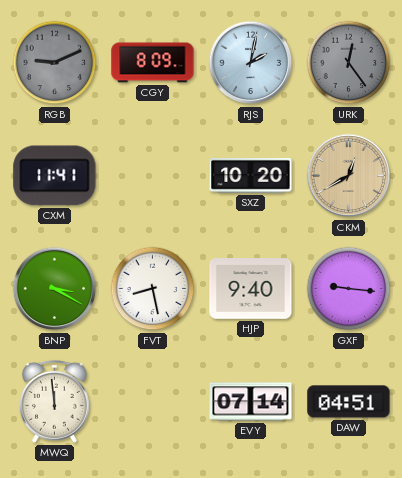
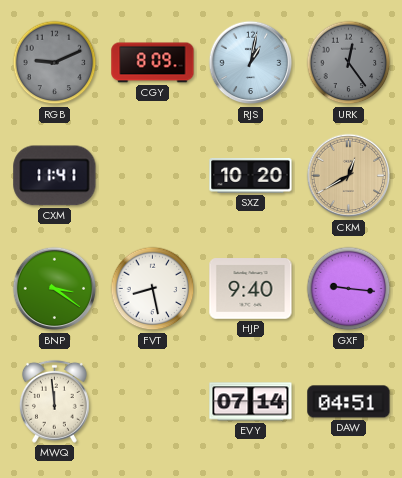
RJS: 2:02 -> 1:02
BNP: 3:20 -> 3:21
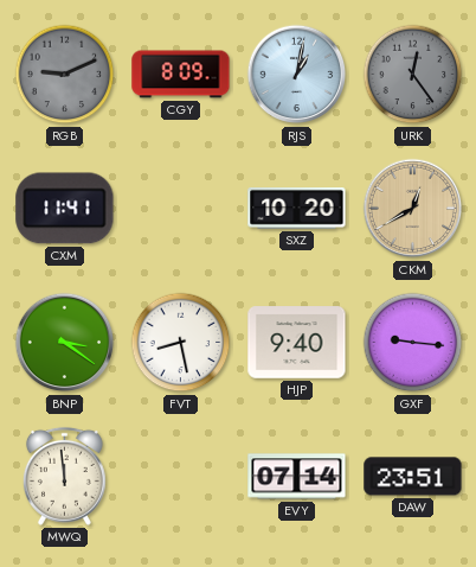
DAW: 04:51 -> 23:51
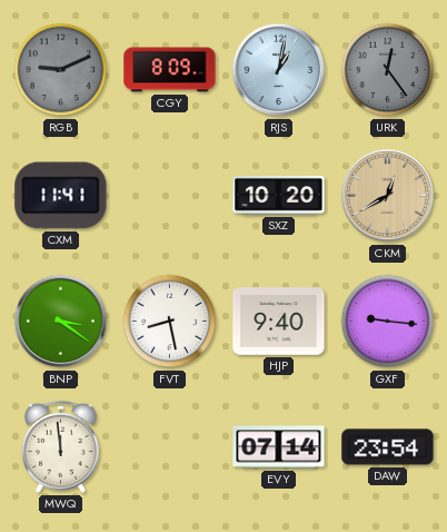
DAW: 23:51 -> 23:54
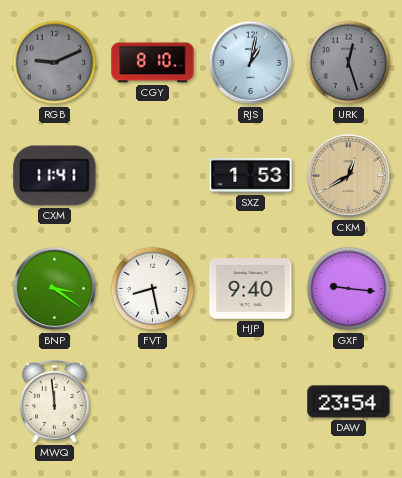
CGY: 8:09 -> 8:10
URK: 12:24 -> 12:27
SXZ: 10:20 -> 1:53
EVY: 07:14 -> none
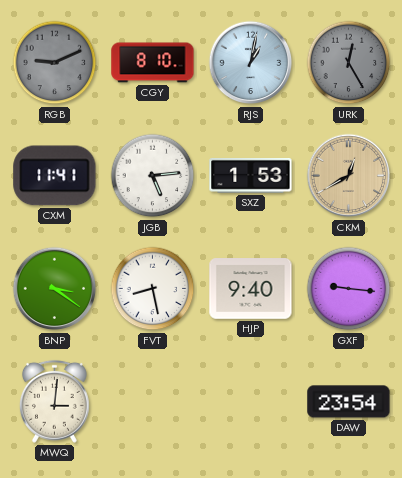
URK: 12:27 -> 12:25
JGB: none -> 5:14
MWQ: 11:59 -> 3:01
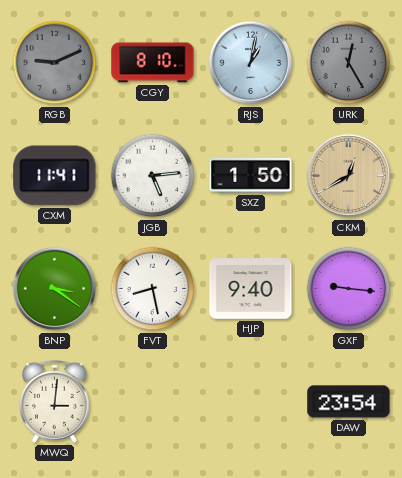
SXZ: 1:53 -> 1:50
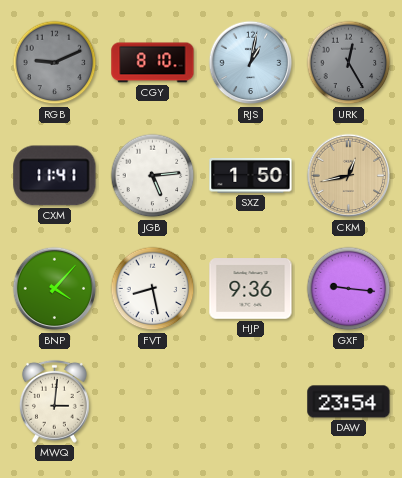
CKM: 12:40 -> 12:43
BNP: 3:21 -> 4:07
HJP: 9:40 -> 9:36
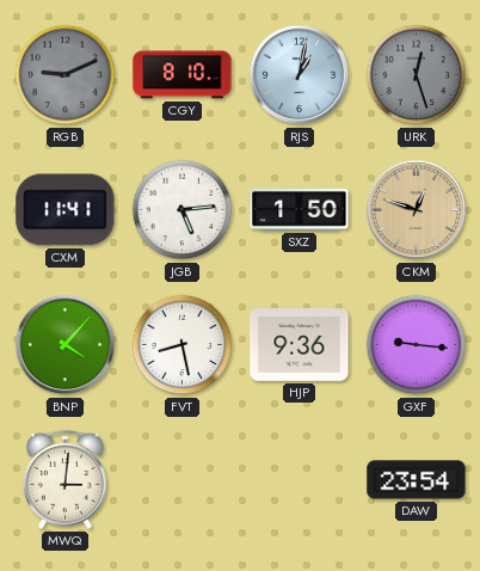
URK: 12:25 -> 12:27
CKM: 12:43 -> 12:48
